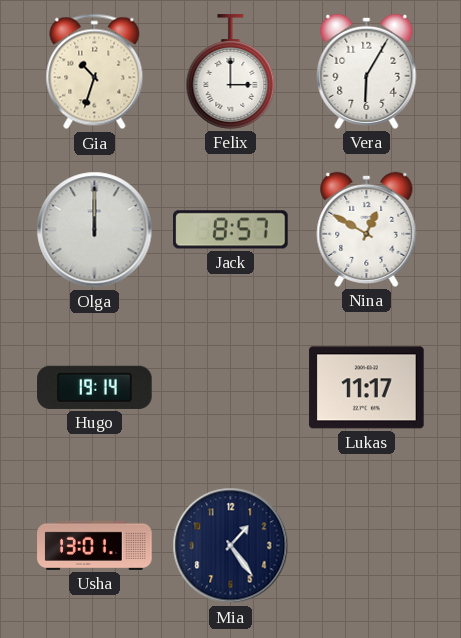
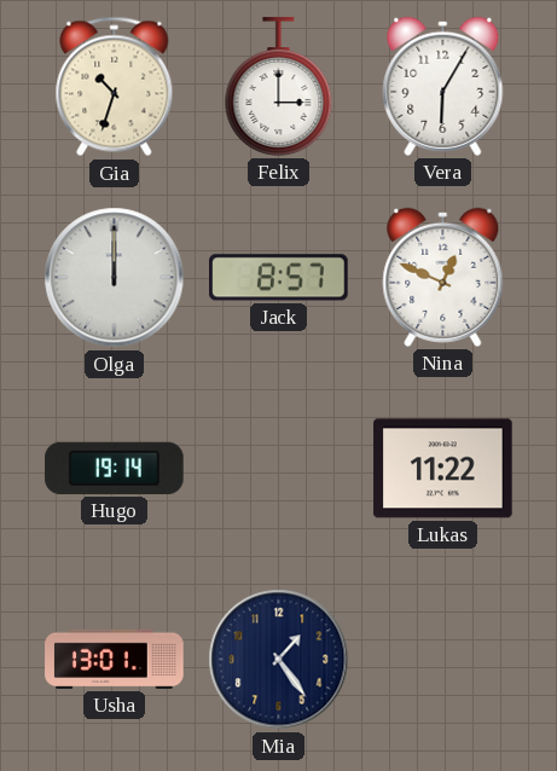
Nina: 12:50 -> 12:49
Lukas: 11:17 -> 11:22
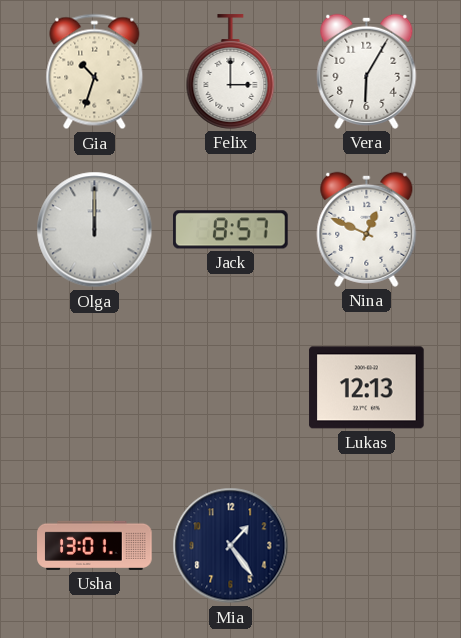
Hugo: 19:14 -> none
Lukas: 11:22 -> 12:13
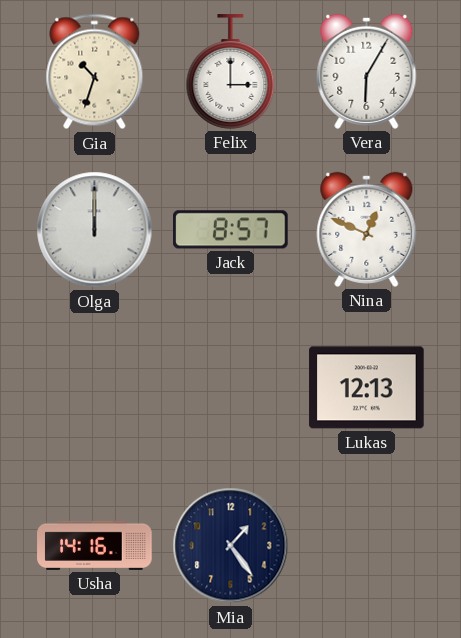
Usha: 13:01 -> 14:16
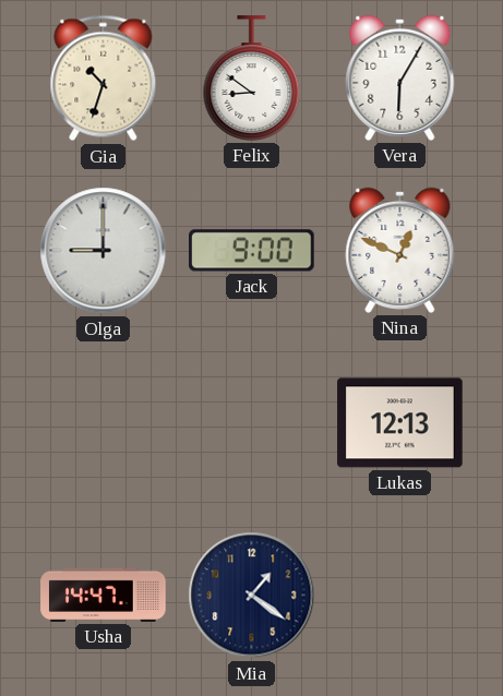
Felix: 3:00 -> 8:51
Olga: 12:00 -> 9:00
Jack: 8:57 -> 9:00
Usha: 14:16 -> 14:47
Mia: 1:24 -> 1:21
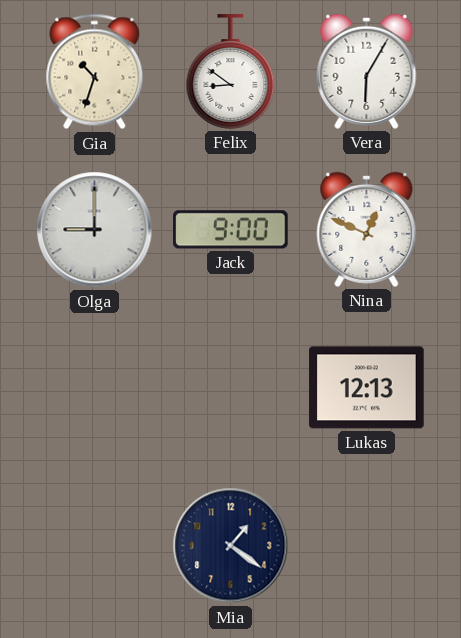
Usha: 14:47 -> none
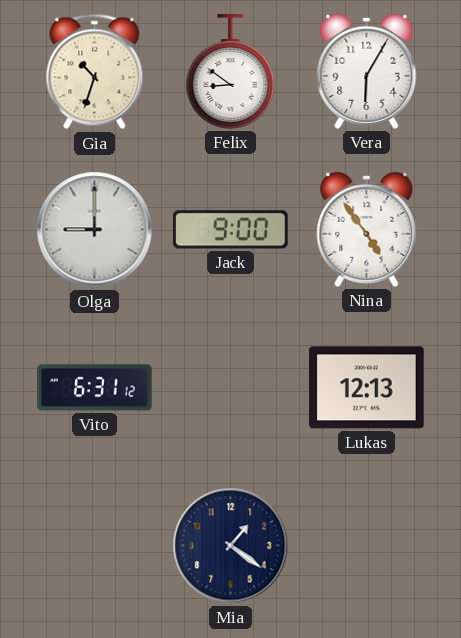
Nina: 12:49 -> 4:54
Vito: none -> 6:31
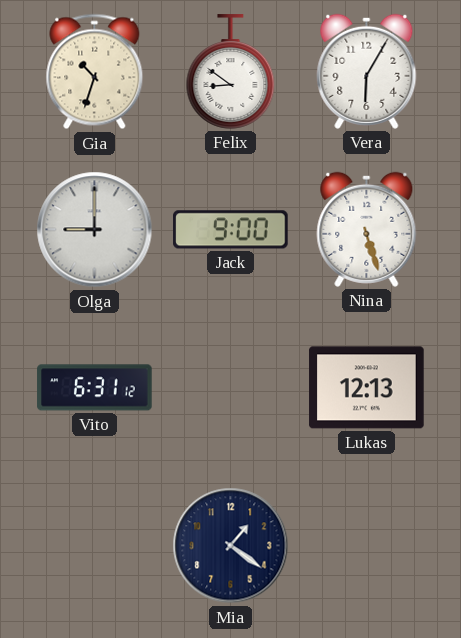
Nina: 4:54 -> 5:27
